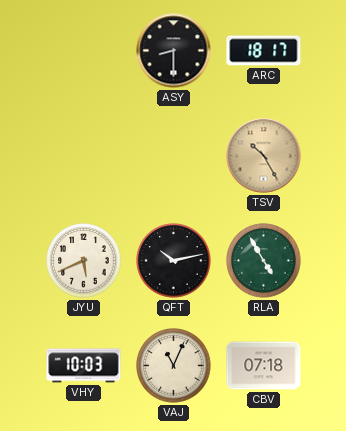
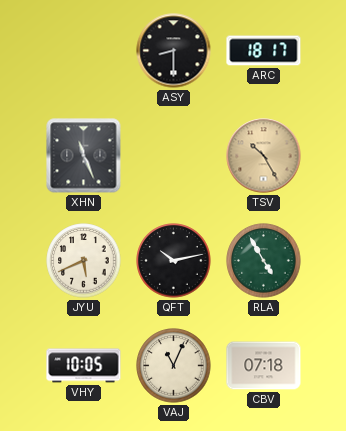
XHN: none -> 11:26
VHY: 10:03 -> 10:05
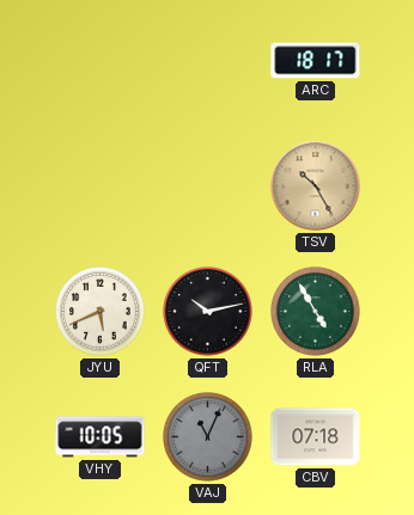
ASY: 8:30 -> none
XHN: 11:26 -> none
VAJ dial: cream -> grey
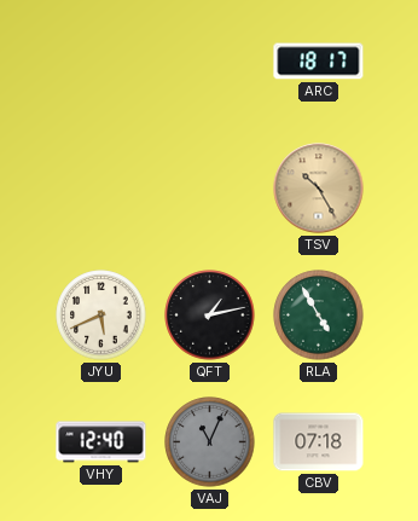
QFT: 10:13 -> 1:13
VHY: 10:05 -> 12:40
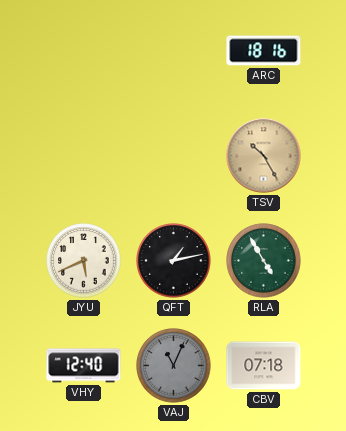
ARC: 18:17 -> 18:16
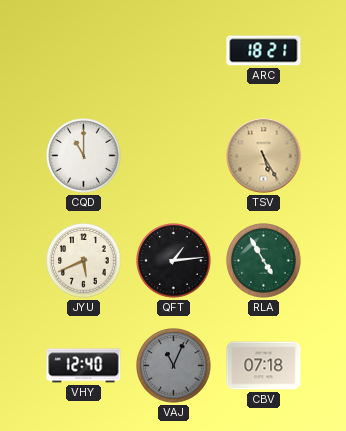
ARC: 18:16 -> 18:21
CQD: none -> 11:00
TSV: 10:25 -> 5:25
QFT: 1:13 -> 1:14
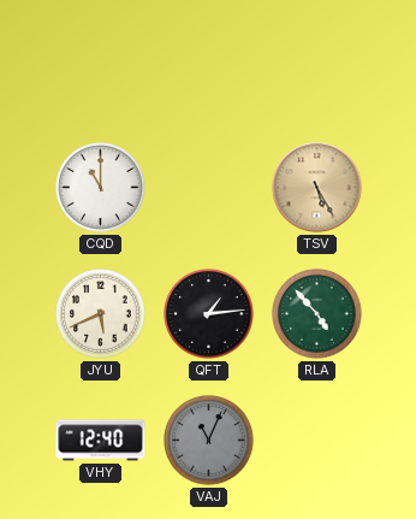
ARC: 18:21 -> none
RLA: 4:55 -> 4:53
CBV: 07:18 -> none
